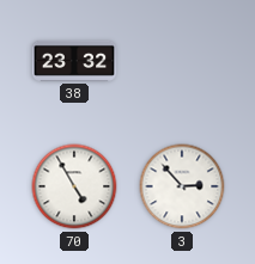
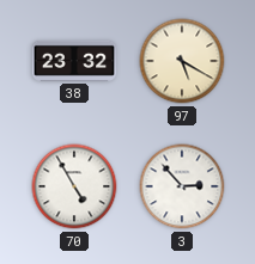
97: none -> 5:20
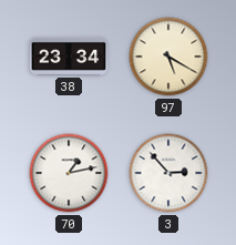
38: 23:32 -> 23:34
70: 4:55 -> 1:13
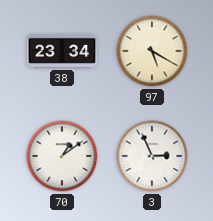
70: 1:13 -> 1:09
3: 2:53 -> 2:56
